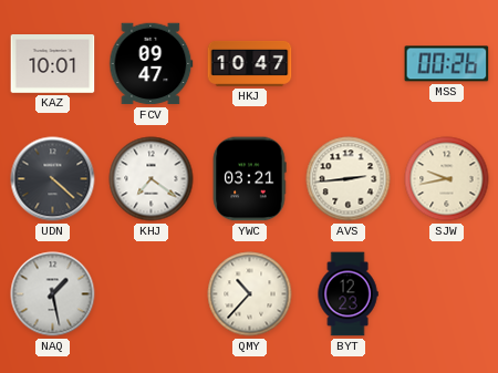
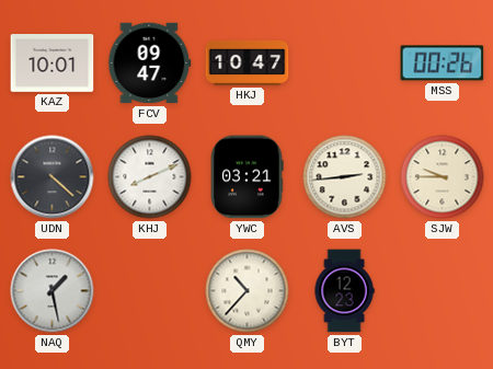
KHJ: 7:21 -> 8:11
SJW: 9:43 -> 9:45
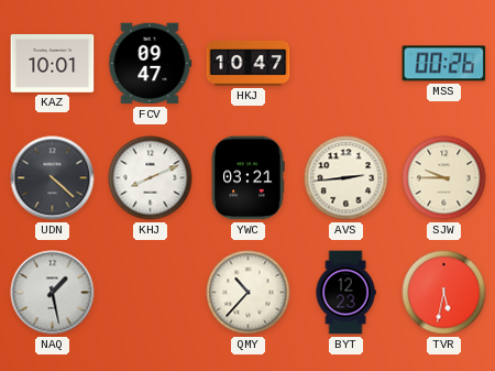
TVR: none -> 5:32
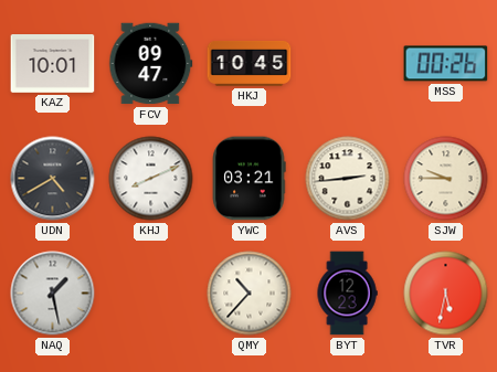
HKJ: 10:47 -> 10:45
UDN: 4:22 -> 4:40
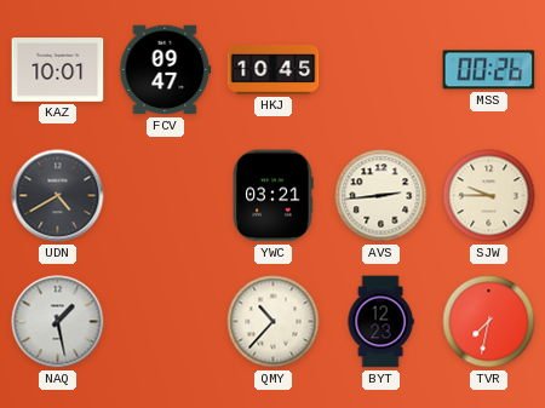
KHJ: 8:11 -> none
TVR: 5:32 -> 7:32
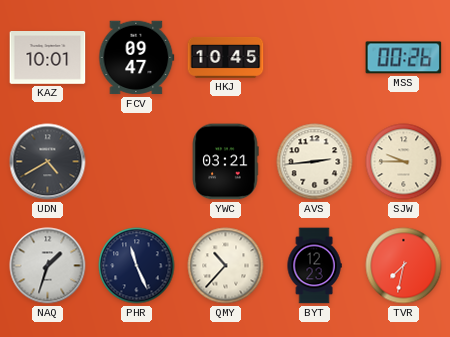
NAQ: 1:28 -> 1:33
PHR: none -> 11:26
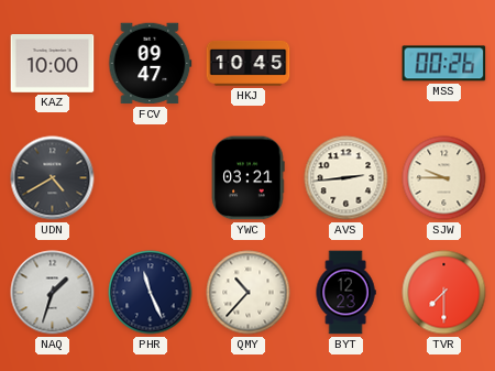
KAZ: 10:01 -> 10:00
TVR: 7:32 -> 7:30
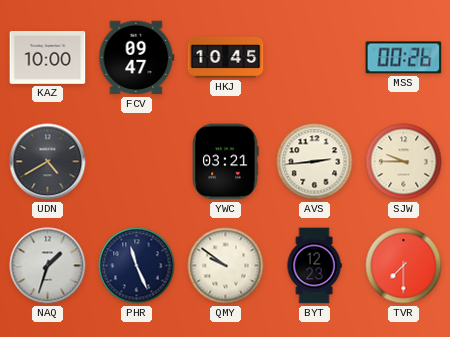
QMY: 10:37 -> 9:51
